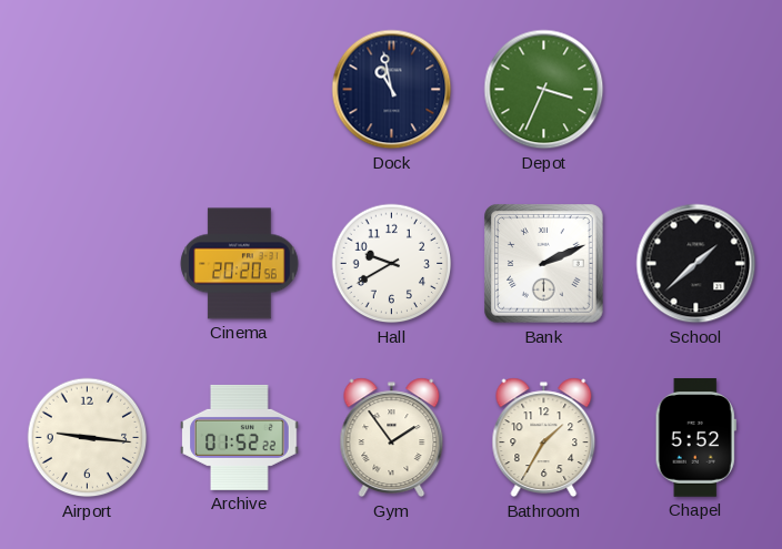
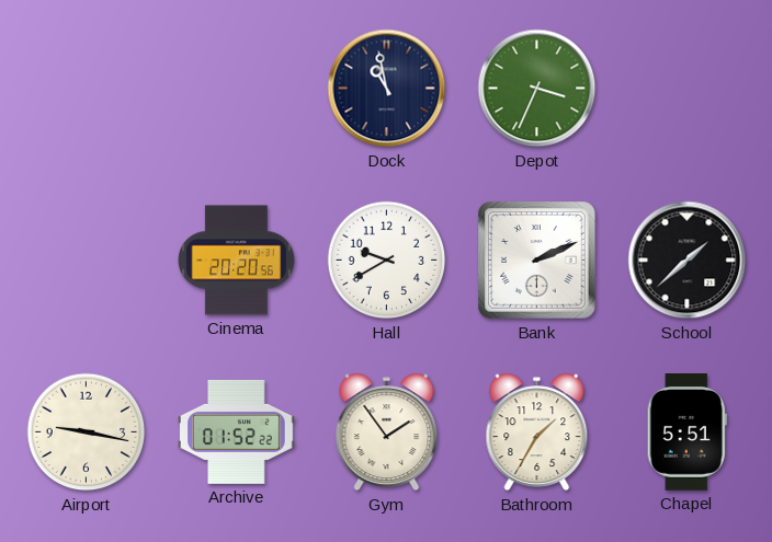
Airport: 9:16 -> 9:17
Chapel: 5:52 -> 5:51
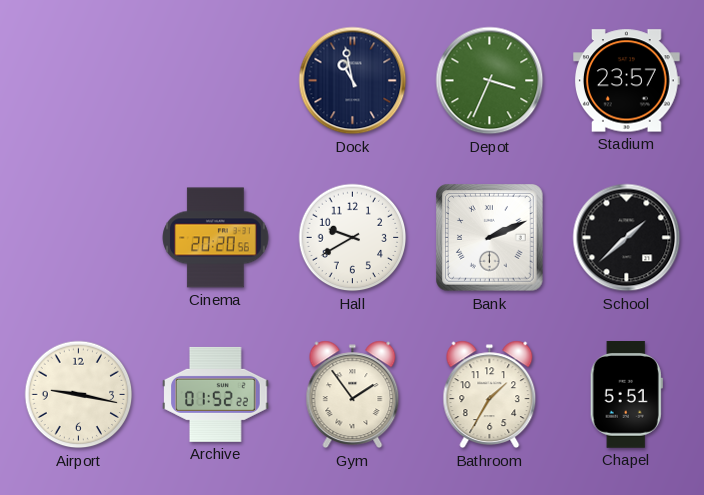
Stadium: none -> 23:57
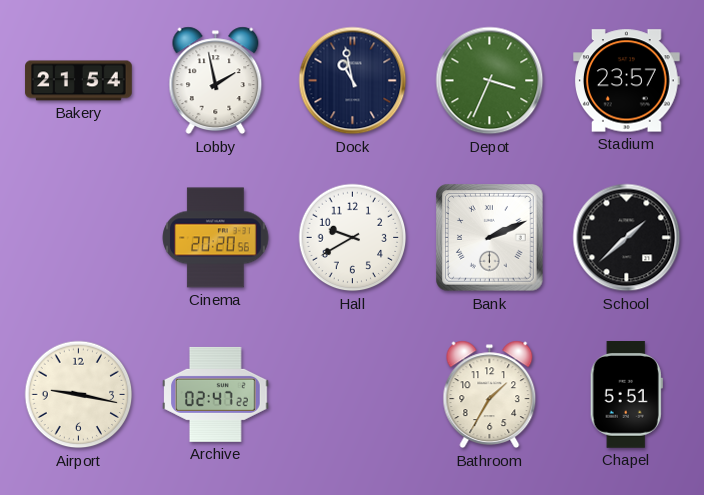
Bakery: none -> 21:54
Lobby: none -> 1:58
Archive: 01:52 -> 02:47
Gym: 1:54 -> none
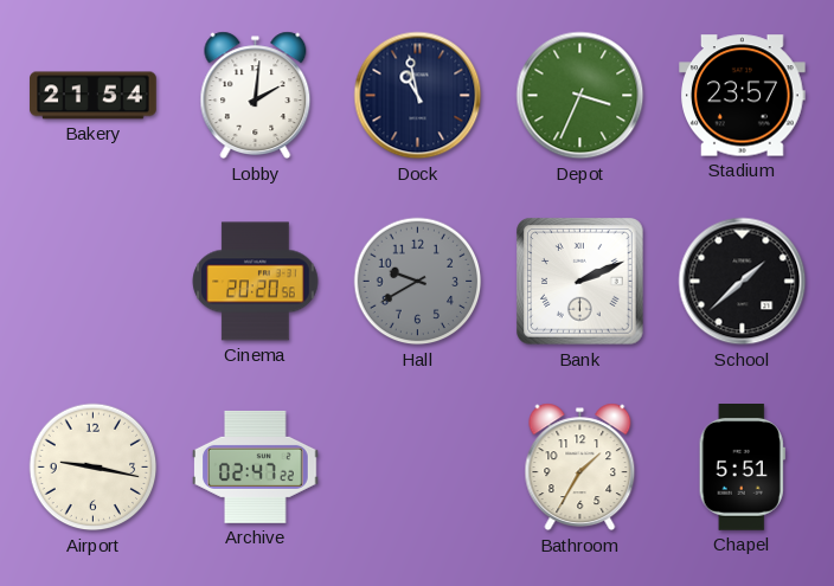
Lobby: 1:58 -> 2:01
Hall dial: white -> grey
